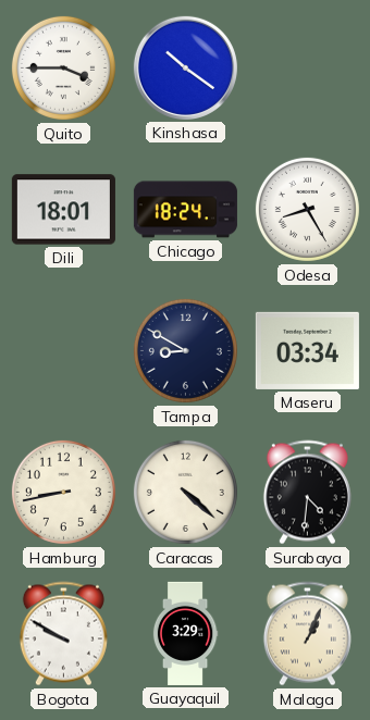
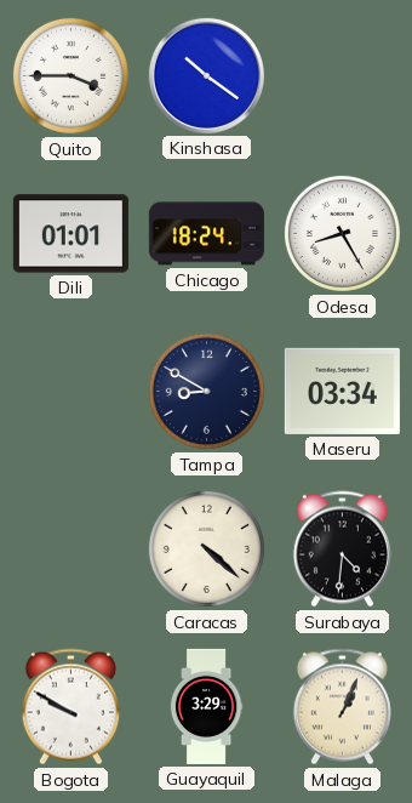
Dili: 18:01 -> 01:01
Hamburg: 8:43 -> none
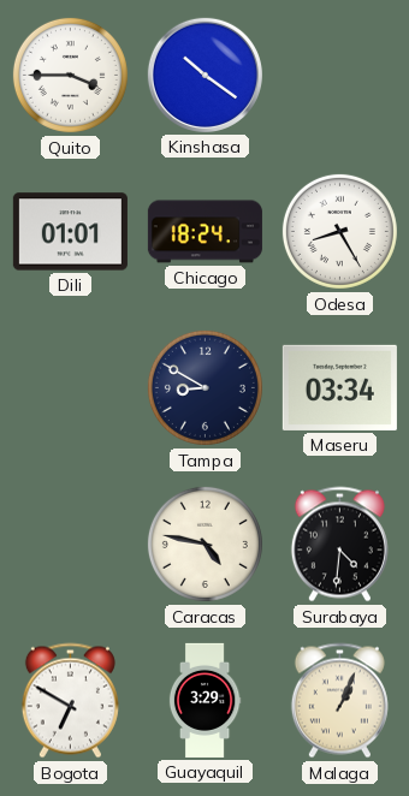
Caracas: 4:22 -> 4:47
Bogota: 9:50 -> 6:50
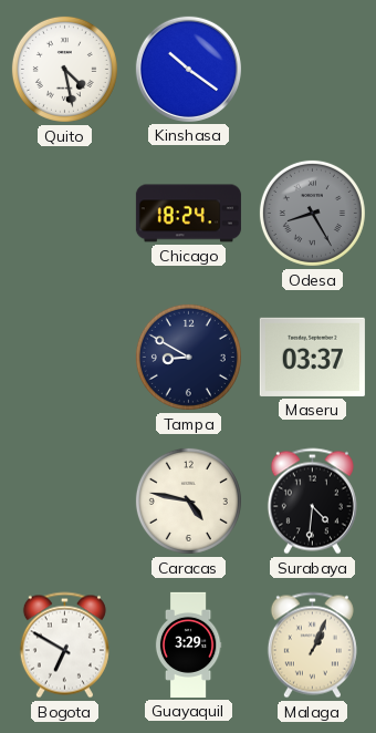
Quito: 3:45 -> 4:28
Dili: 01:01 -> none
Odesa dial: white -> grey
Maseru: 03:34 -> 03:37
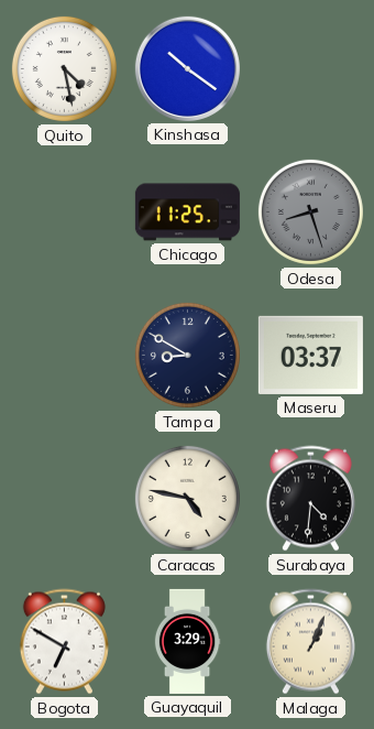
Chicago: 18:24 -> 11:25
Odesa: 8:25 -> 8:27
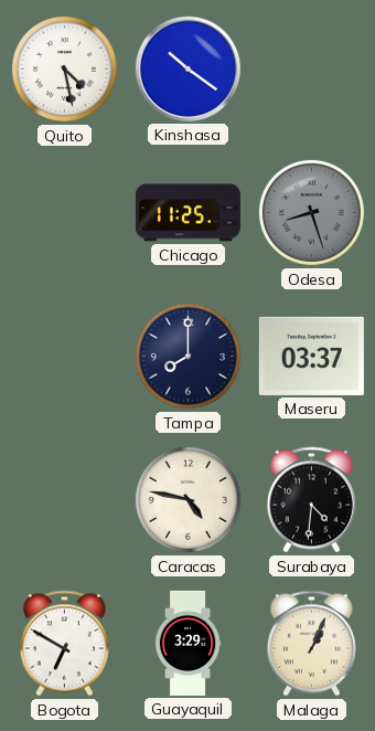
Tampa: 8:50 -> 8:00
